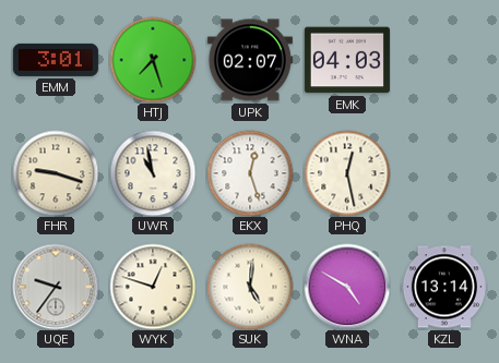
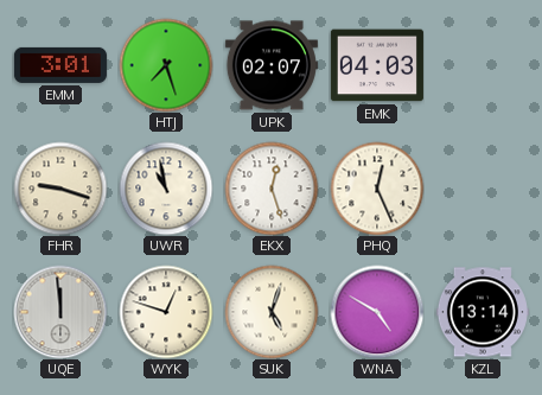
PHQ: 12:28 -> 12:26
UQE: 9:36 -> 11:59
SUK: 5:01 -> 5:03
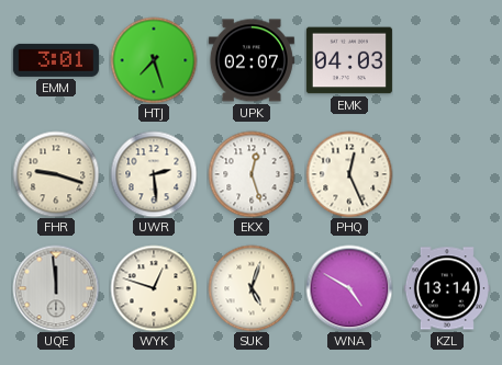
UWR: 10:58 -> 2:29
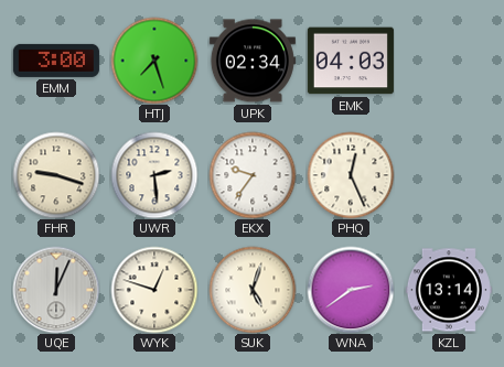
EMM: 3:01 -> 3:00
UPK: 02:07 -> 02:34
EKX: 12:27 -> 9:36
UQE: 11:59 -> 12:04
WNA: 4:50 -> 2:39
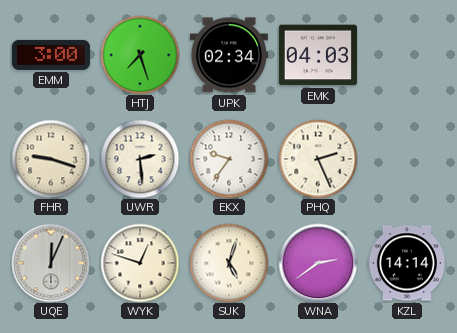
PHQ: 12:26 -> 2:26
KZL: 13:14 -> 14:14
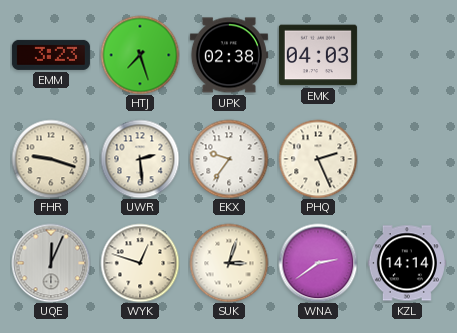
EMM: 3:00 -> 3:23
UPK: 02:34 -> 02:38
SUK: 5:03 -> 3:03
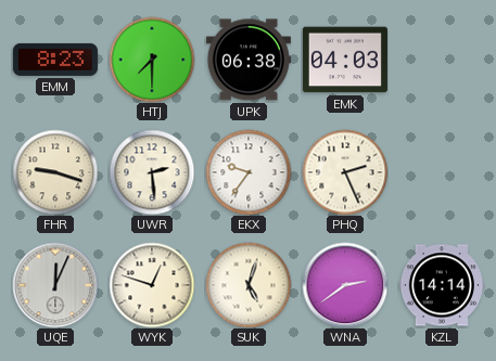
EMM: 3:23 -> 8:23
HTJ: 7:27 -> 7:30
UPK: 02:38 -> 06:38
SUK: 3:03 -> 5:03
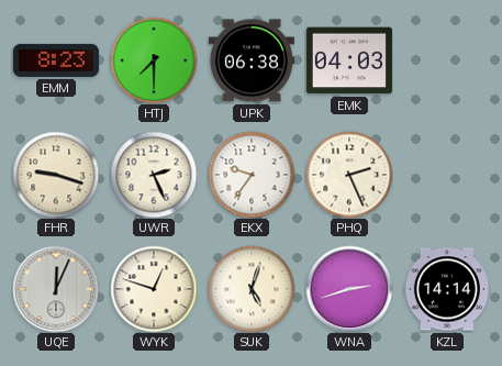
UWR: 2:29 -> 2:26
WNA: 2:39 -> 2:42
